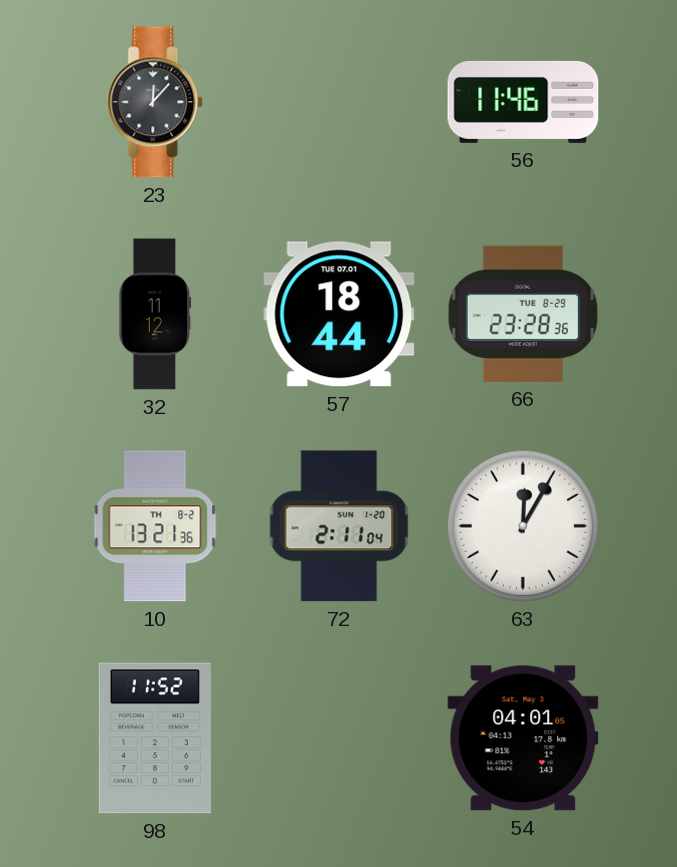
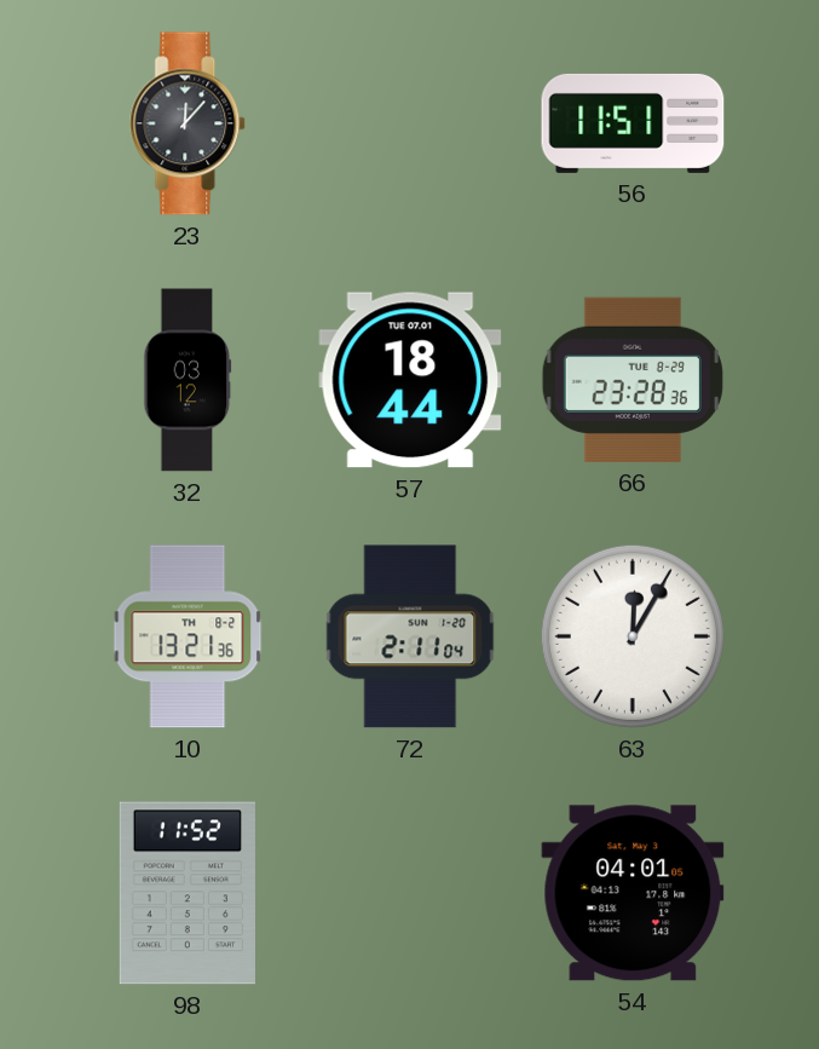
56: 11:46 -> 11:51
32: 11:12 -> 03:12
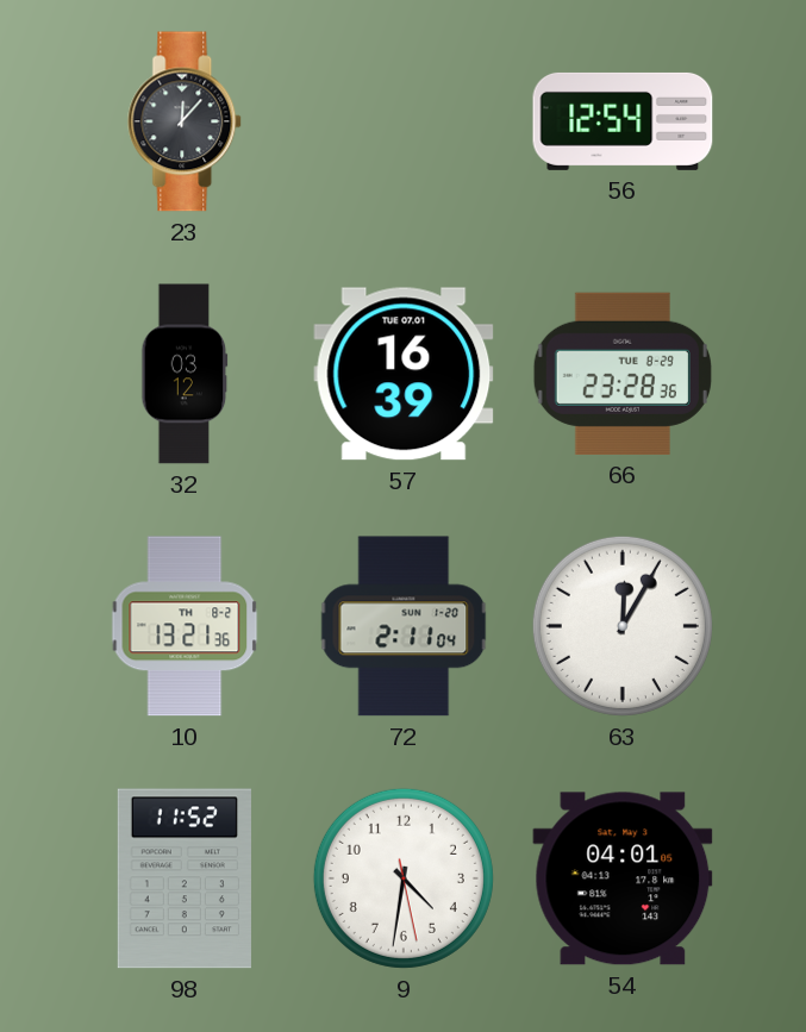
56: 11:51 -> 12:54
57: 18:44 -> 16:39
9: none -> 4:31
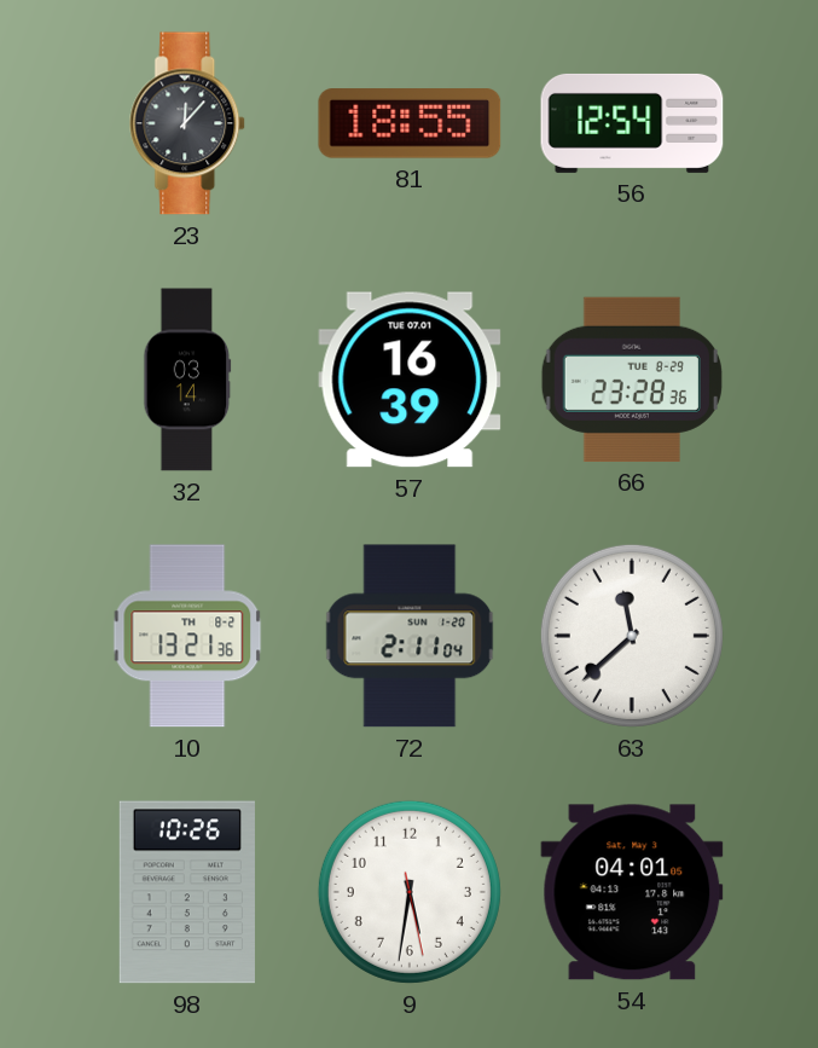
81: none -> 18:55
32: 03:12 -> 03:14
63: 12:05 -> 11:38
98: 11:52 -> 10:26
9: 4:31 -> 5:31
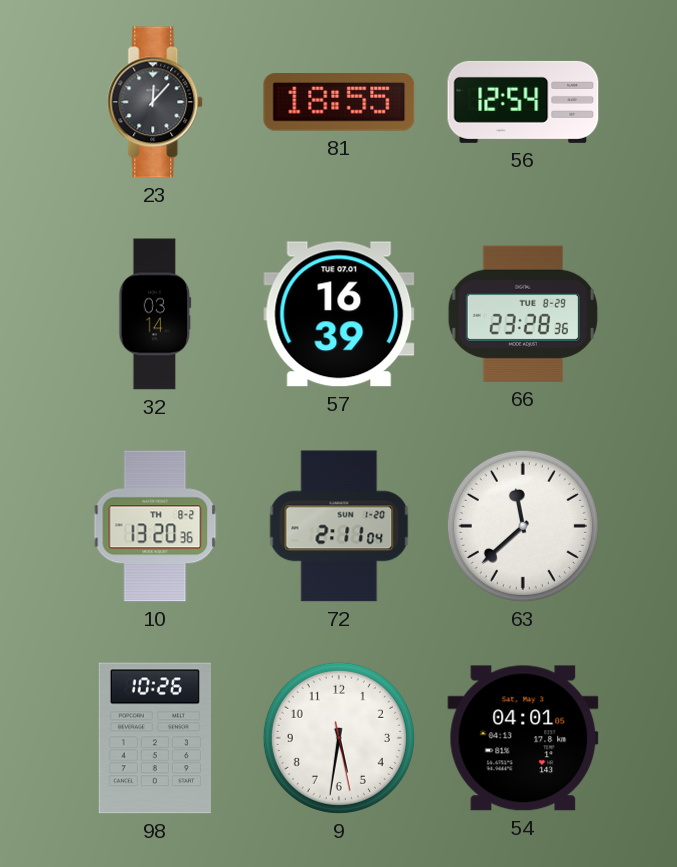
10: 13:21 -> 13:20
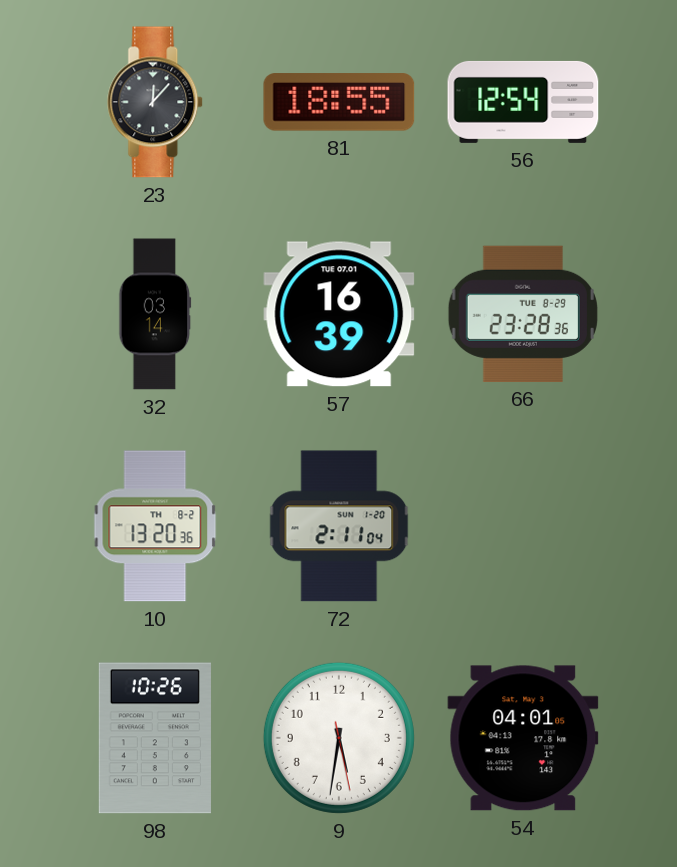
63: 11:38 -> none
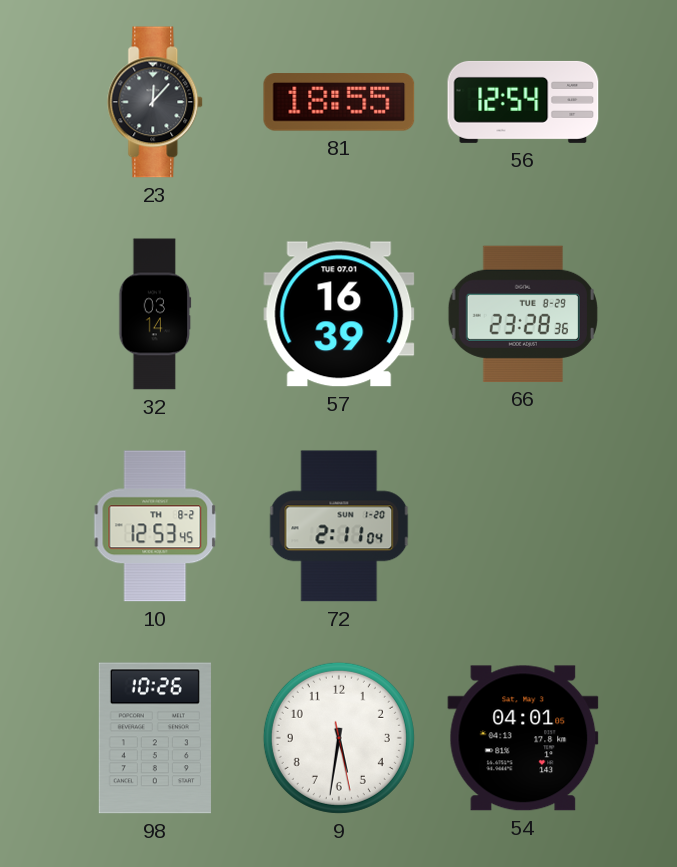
10: 13:20 -> 12:53
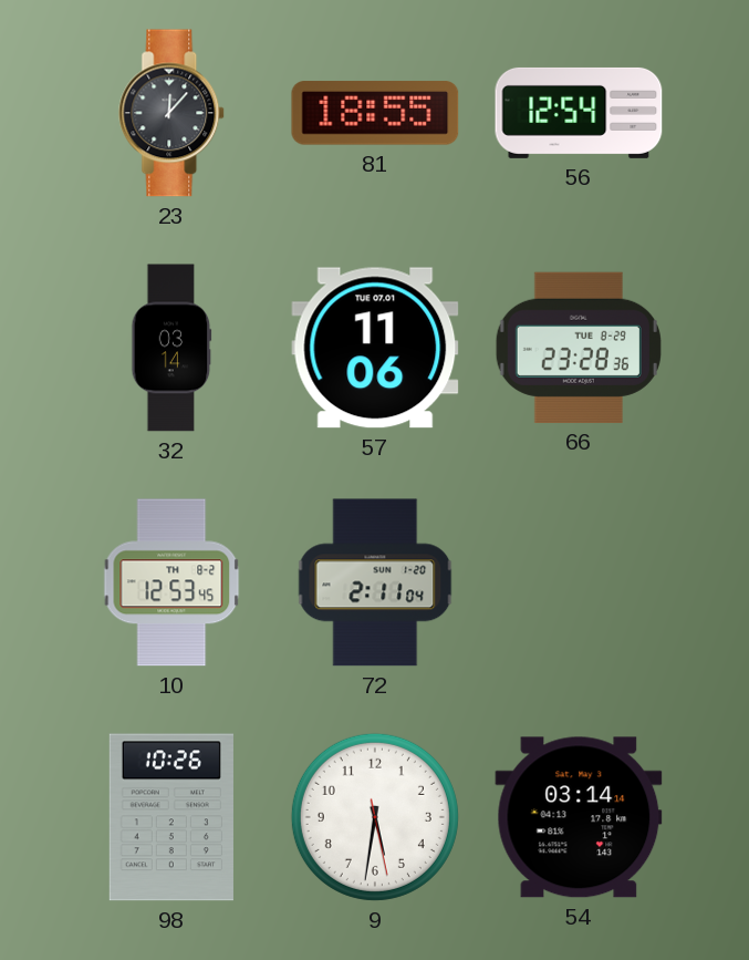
57: 16:39 -> 11:06
54: 04:01 -> 03:14
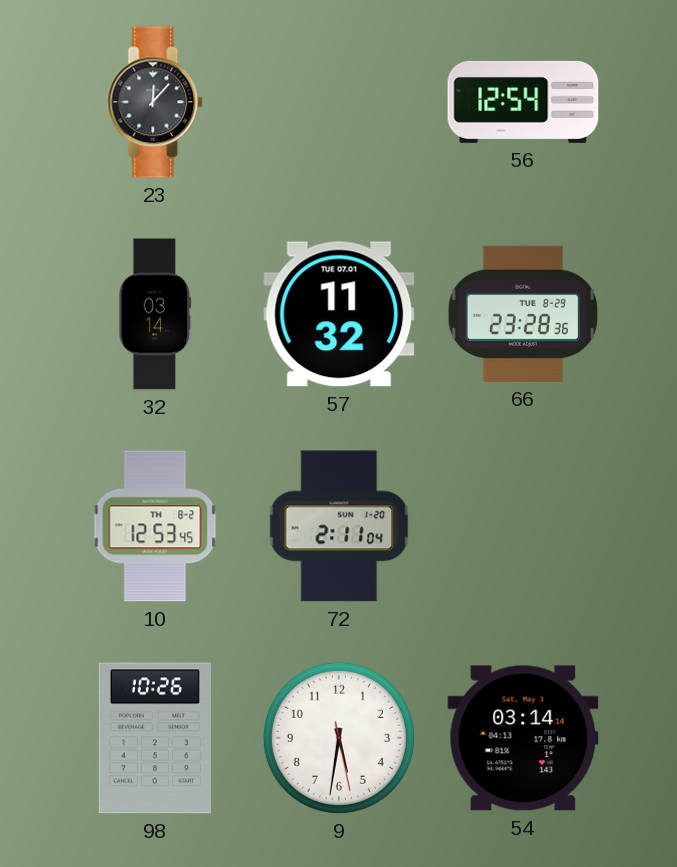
81: 18:55 -> none
57: 11:06 -> 11:32
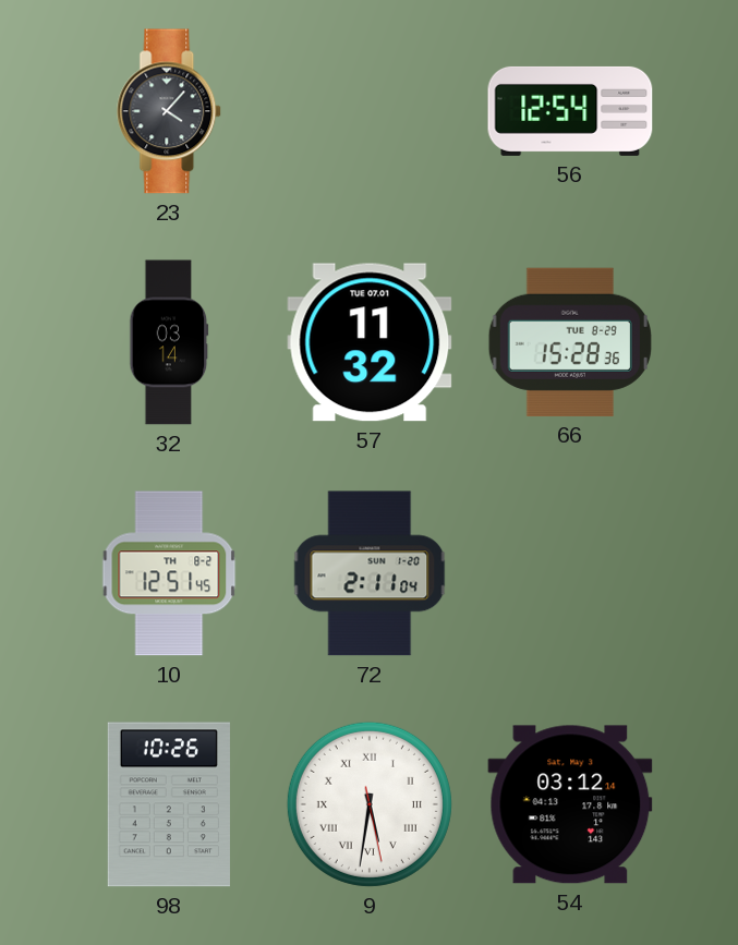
23: 12:07 -> 4:07
66: 23:28 -> 15:28
10: 12:53 -> 12:51
9 numerals: Arabic -> Roman
54: 03:14 -> 03:12
